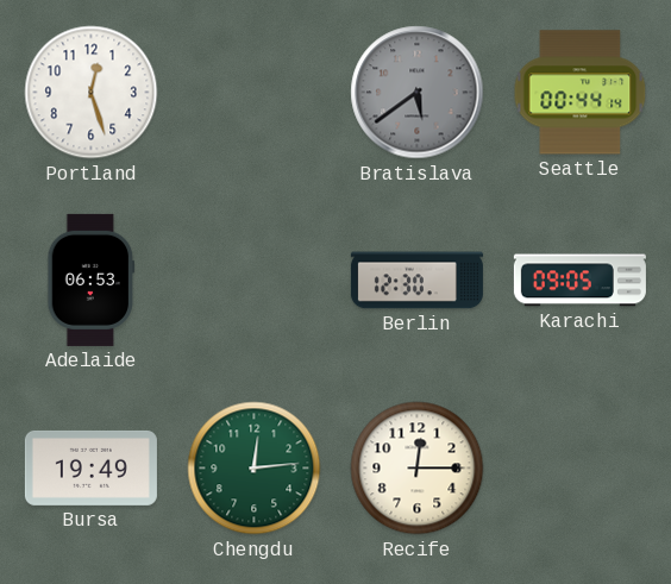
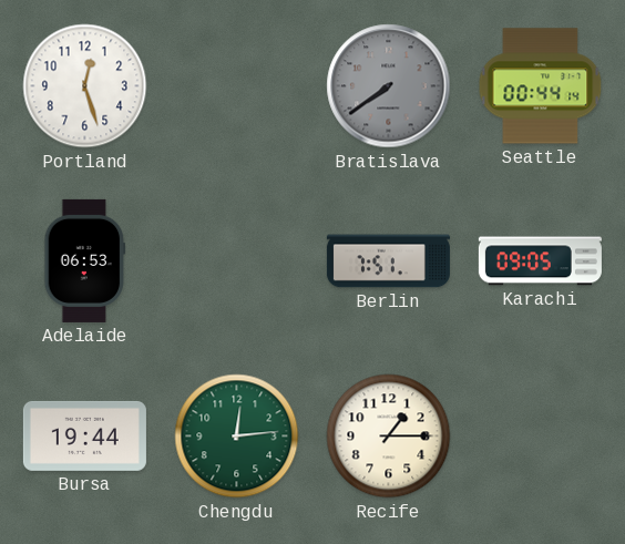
Bratislava: 5:39 -> 7:39
Berlin: 12:30 -> 7:51
Bursa: 19:49 -> 19:44
Recife: 12:15 -> 1:15
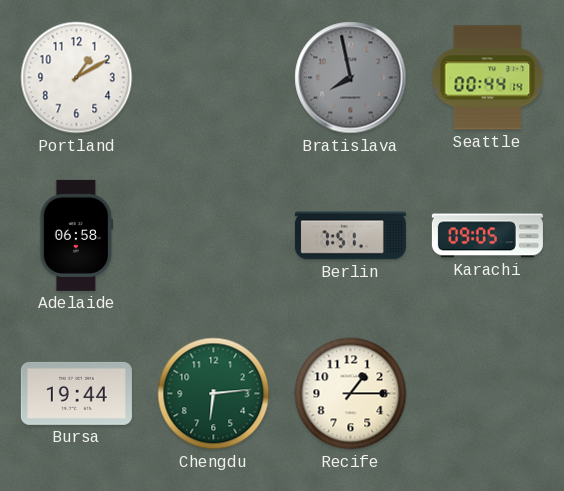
Portland: 12:27 -> 1:10
Bratislava: 7:39 -> 7:58
Adelaide: 06:53 -> 06:58
Chengdu: 12:14 -> 6:14
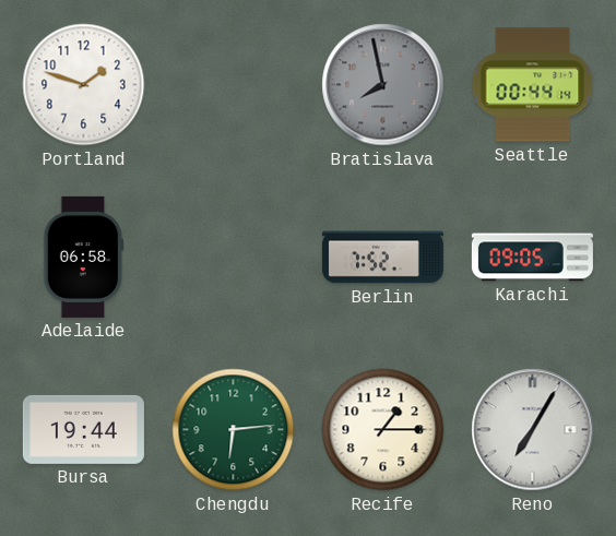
Portland: 1:10 -> 1:48
Berlin: 7:51 -> 7:52
Reno: none -> 7:05
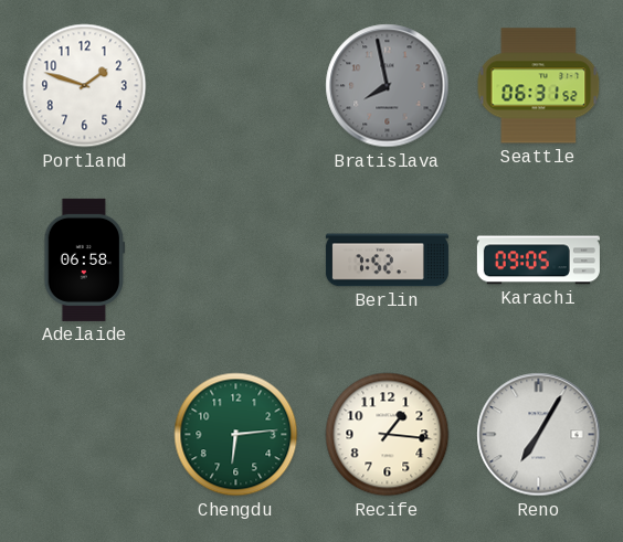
Seattle: 00:44 -> 06:31
Bursa: 19:44 -> none
Recife: 1:15 -> 1:16
